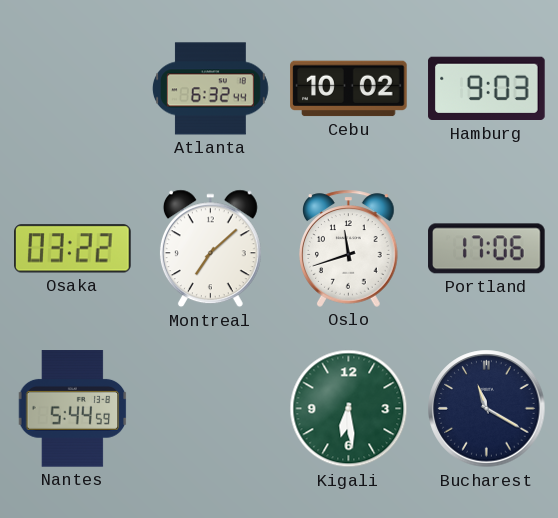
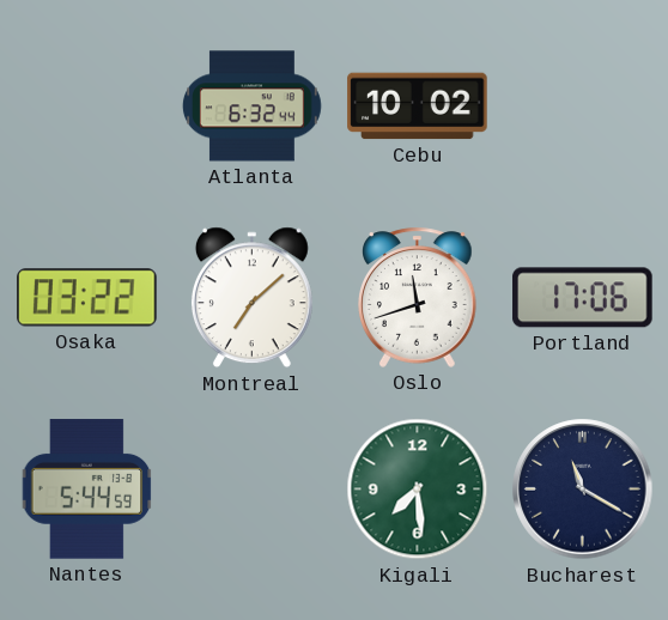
Hamburg: 9:03 -> none
Kigali: 6:29 -> 7:29
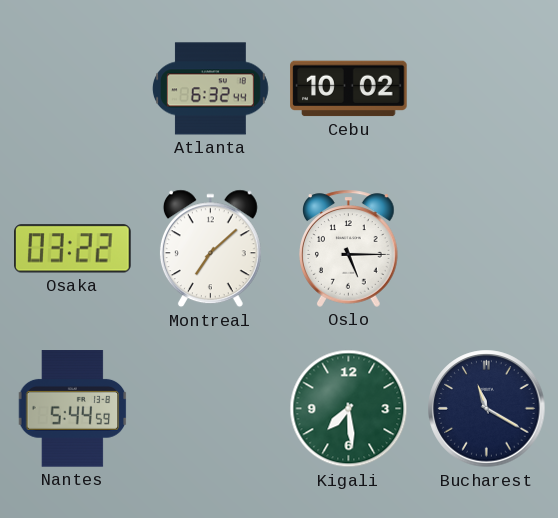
Oslo: 11:42 -> 5:15
Portland: 17:06 -> none
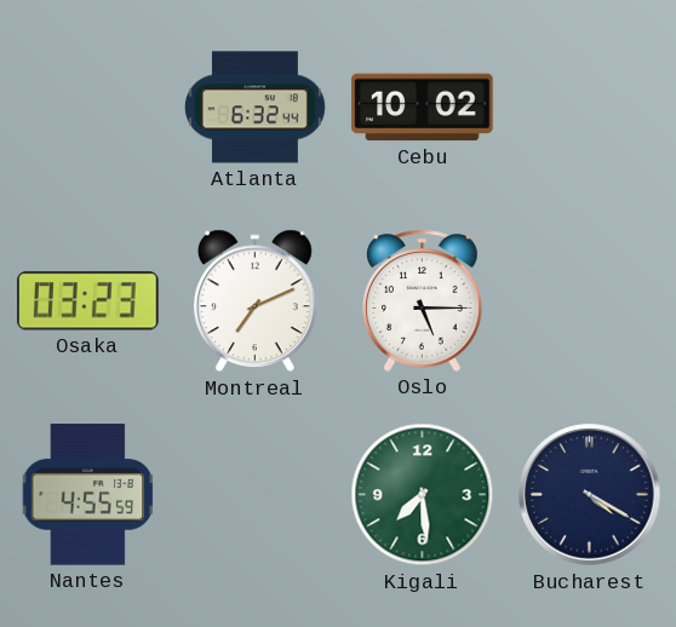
Osaka: 03:22 -> 03:23
Montreal: 7:08 -> 7:11
Nantes: 5:44 -> 4:55
Bucharest: 11:20 -> 4:20
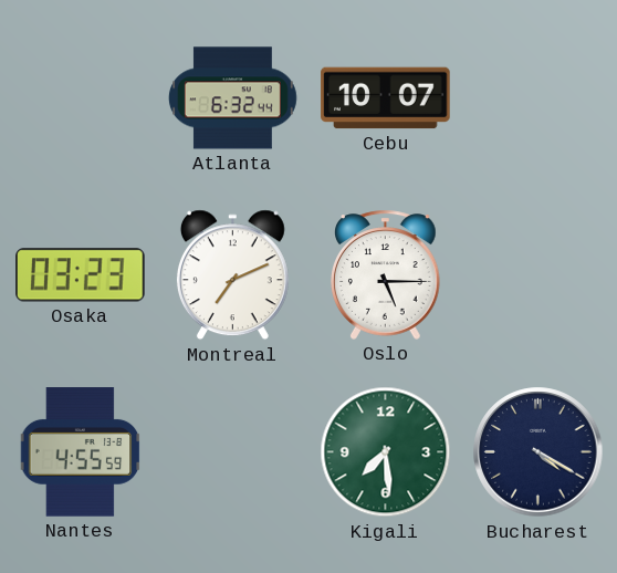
Cebu: 10:02 -> 10:07
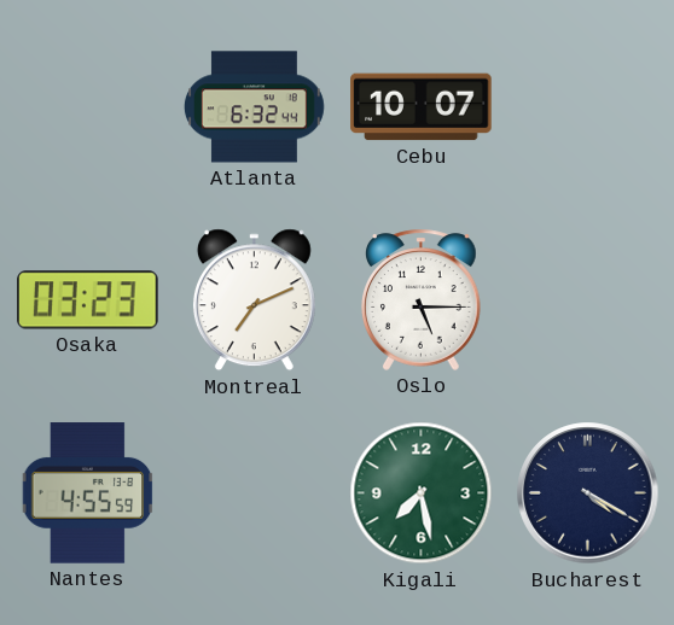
Kigali: 7:29 -> 7:28
